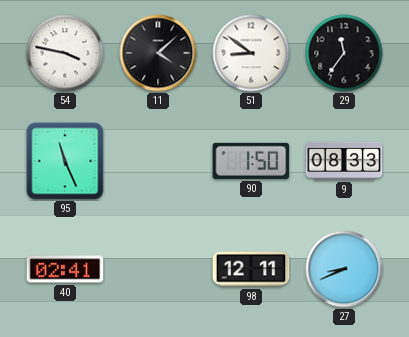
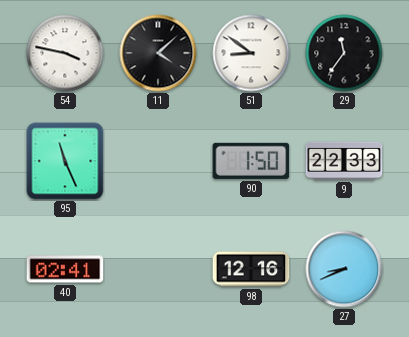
9: 08:33 -> 22:33
98: 12:11 -> 12:16
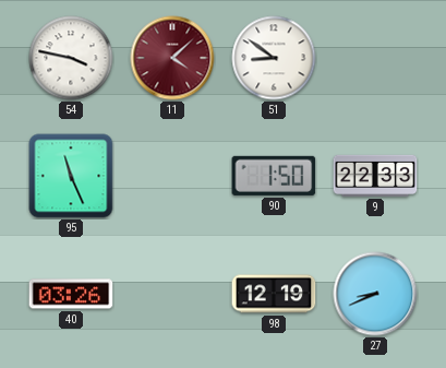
11 dial: black -> burgundy
29: 11:36 -> none
40: 02:41 -> 03:26
98: 12:16 -> 12:19
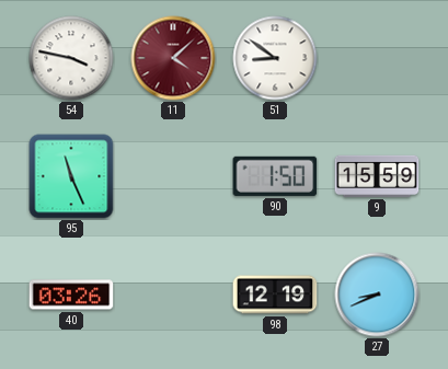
9: 22:33 -> 15:59
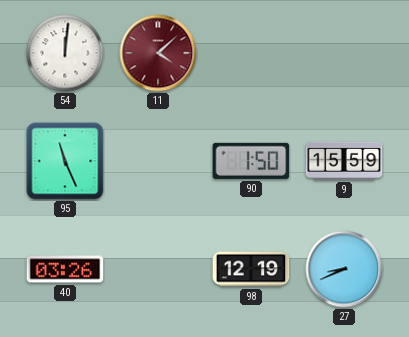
54: 3:47 -> 12:01
51: 8:51 -> none
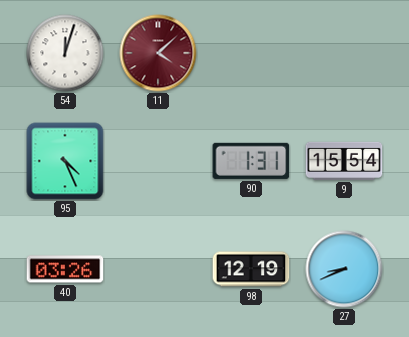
54: 12:01 -> 12:03
95: 11:26 -> 4:26
90: 1:50 -> 1:31
9: 15:59 -> 15:54
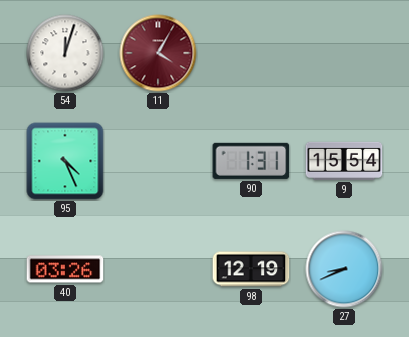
11: 4:08 -> 4:05
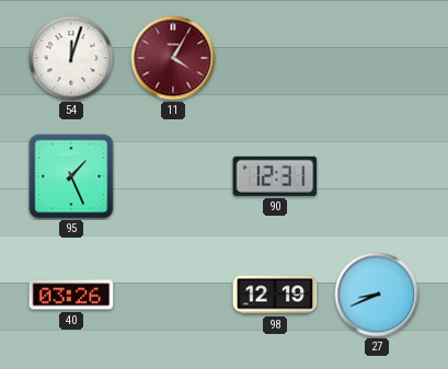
95: 4:26 -> 1:26
90: 1:31 -> 12:31
9: 15:54 -> none
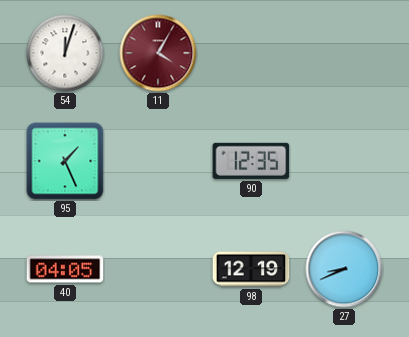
90: 12:31 -> 12:35
40: 03:26 -> 04:05
